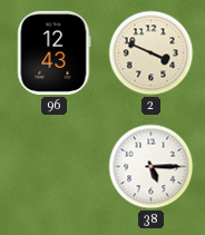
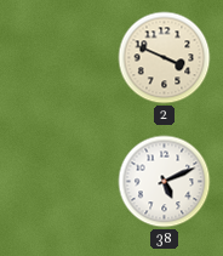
96: 12:43 -> none
38: 5:15 -> 5:11
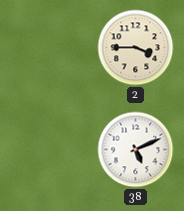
2: 3:49 -> 3:45
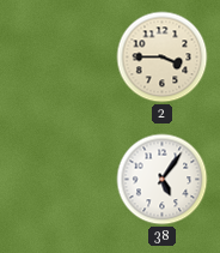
38: 5:11 -> 5:06
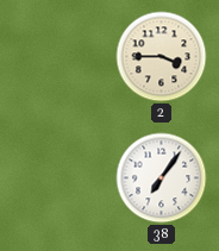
38: 5:06 -> 7:06
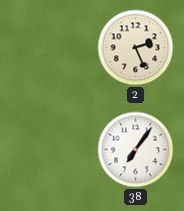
2: 3:45 -> 2:26
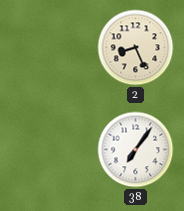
2: 2:26 -> 8:26
